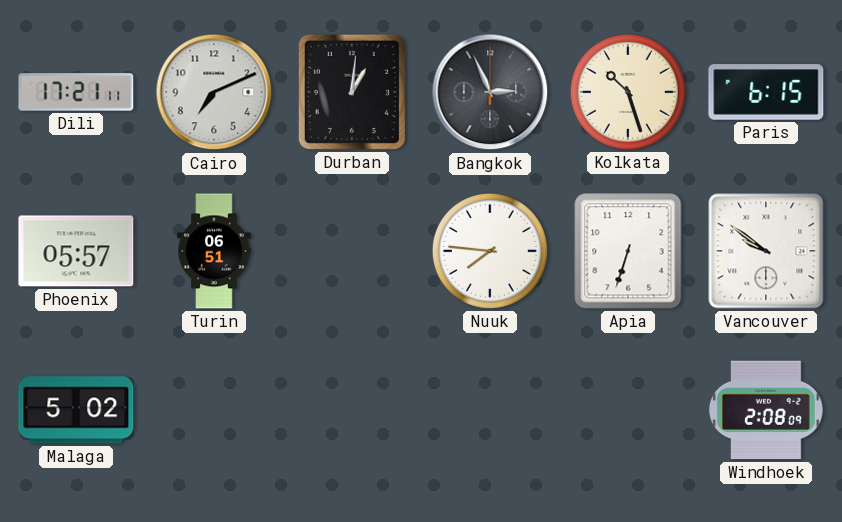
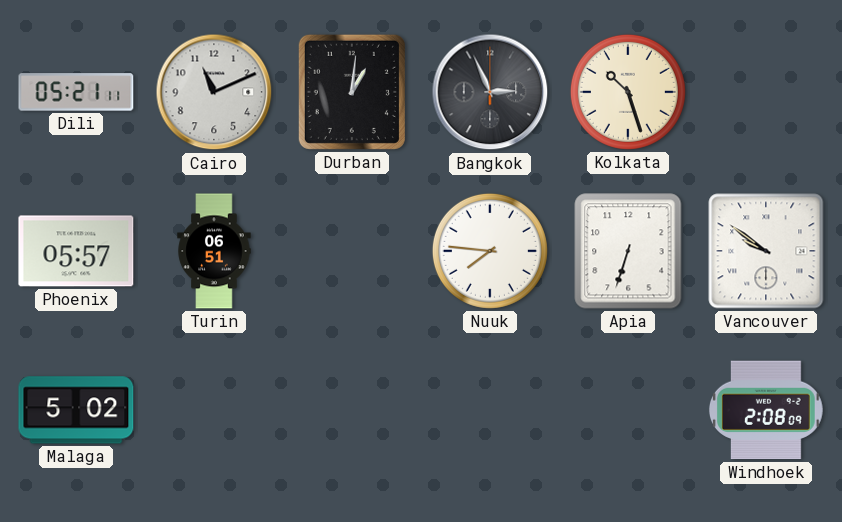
Dili: 17:21 -> 05:21
Cairo: 7:11 -> 11:11
Paris: 6:15 -> none
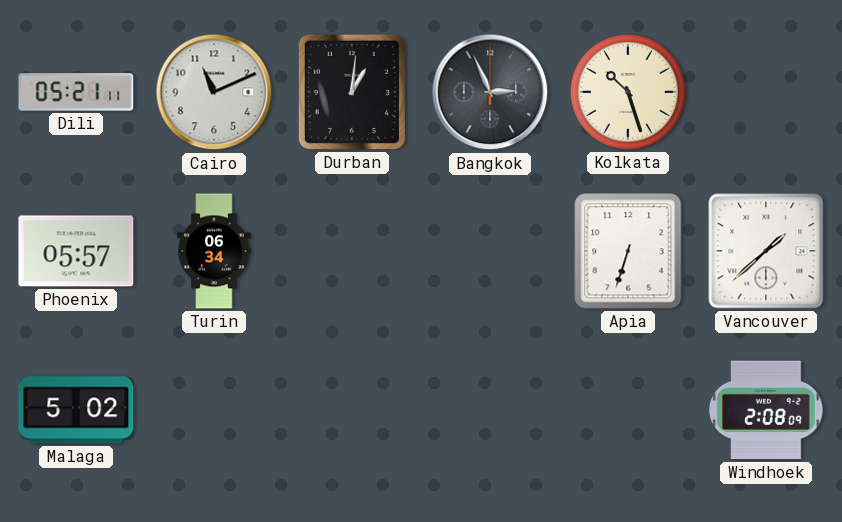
Turin: 06:51 -> 06:34
Nuuk: 7:46 -> none
Vancouver: 9:51 -> 1:38
